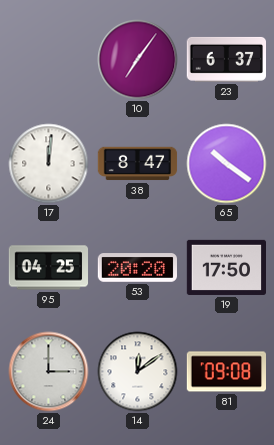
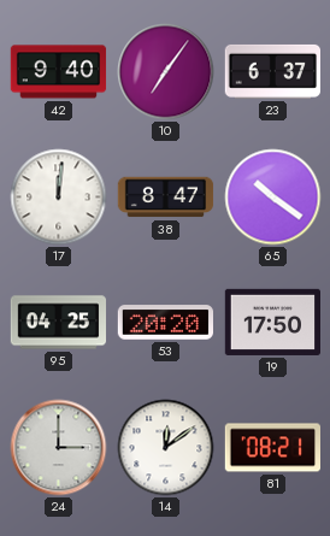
42: none -> 9:40
81: 09:08 -> 08:21
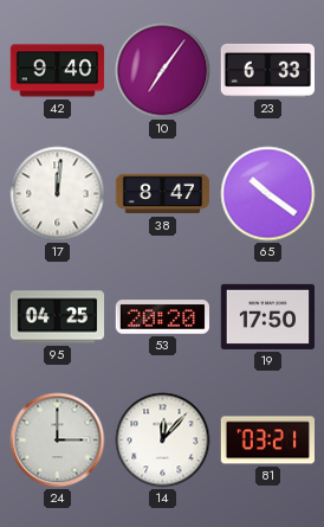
23: 6:37 -> 6:33
14: 12:09 -> 12:07
81: 08:21 -> 03:21
